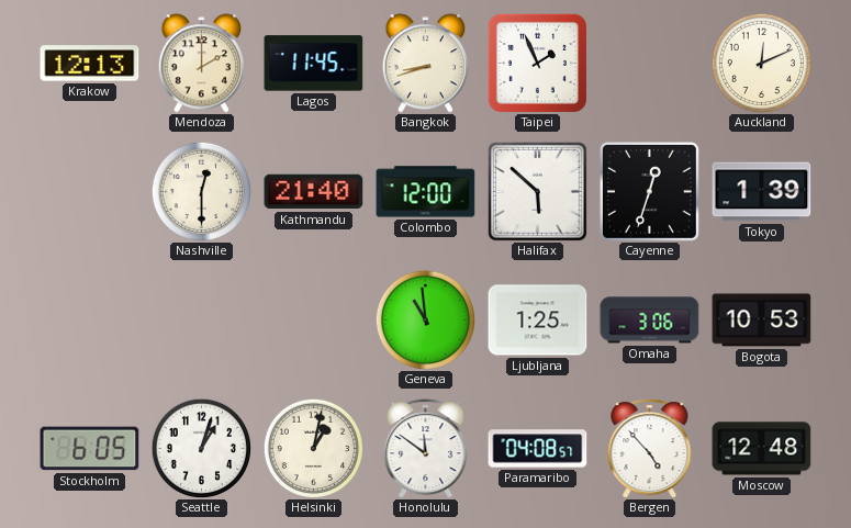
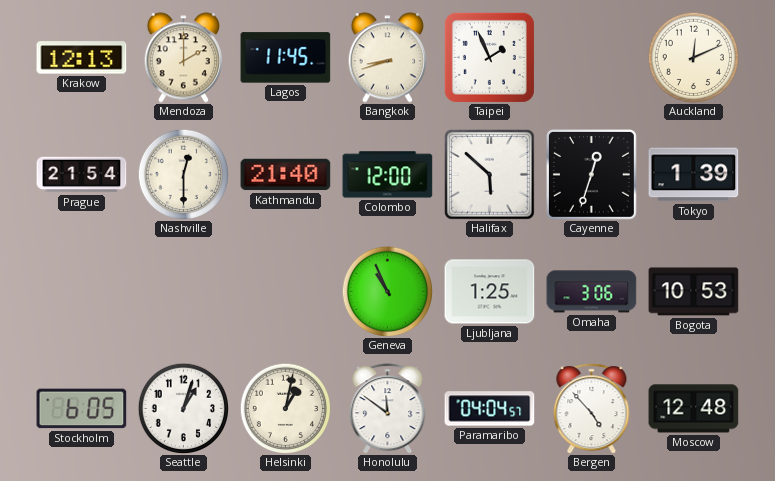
Prague: none -> 21:54
Geneva: 10:59 -> 10:56
Paramaribo: 04:08 -> 04:04
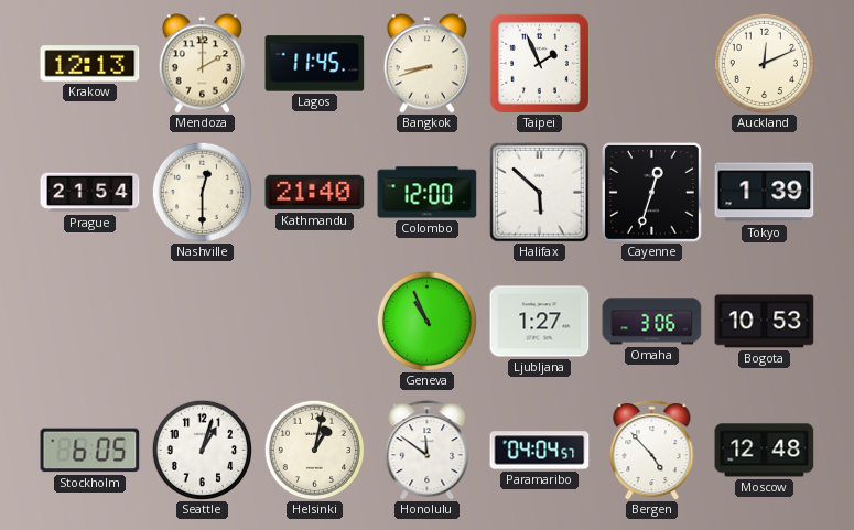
Ljubljana: 1:25 -> 1:27
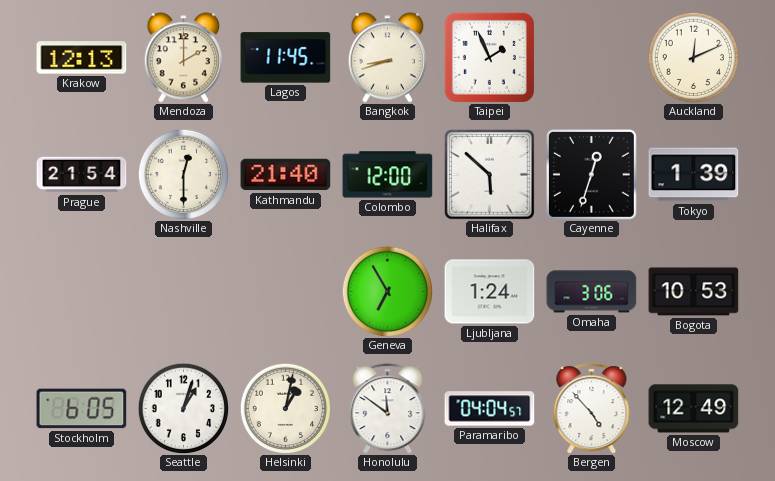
Geneva: 10:56 -> 6:55
Ljubljana: 1:27 -> 1:24
Moscow: 12:48 -> 12:49
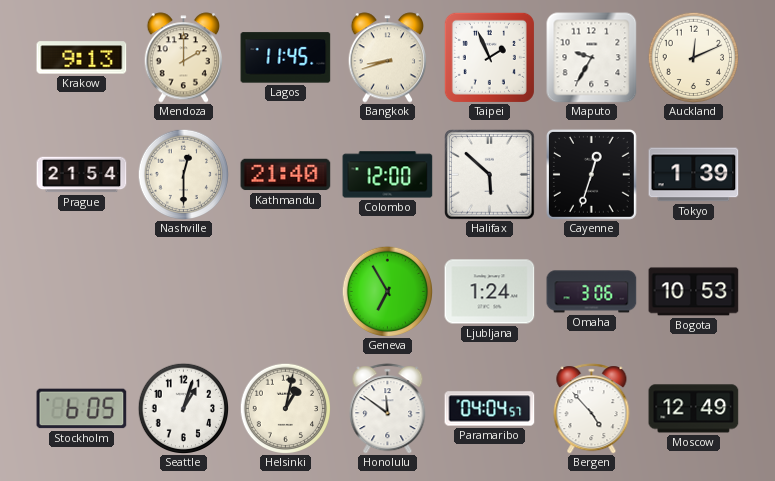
Krakow: 12:13 -> 9:13
Maputo: none -> 9:35
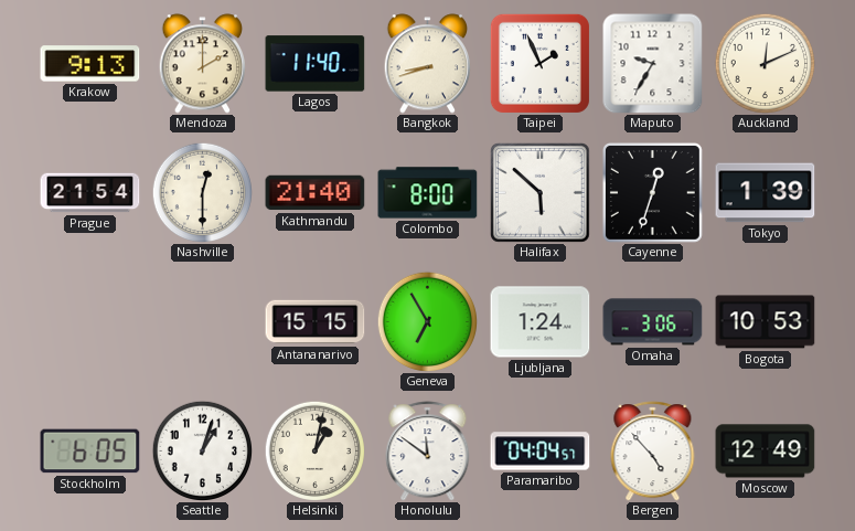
Lagos: 11:45 -> 11:40
Colombo: 12:00 -> 8:00
Antananarivo: none -> 15:15
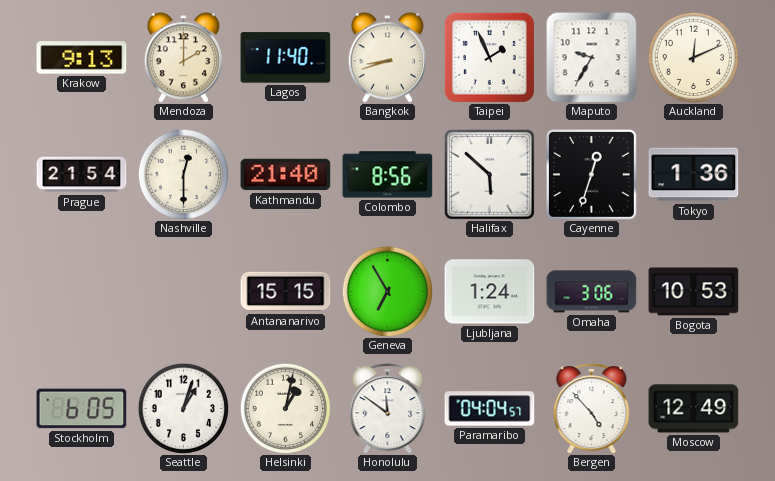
Colombo: 8:00 -> 8:56
Tokyo: 1:39 -> 1:36
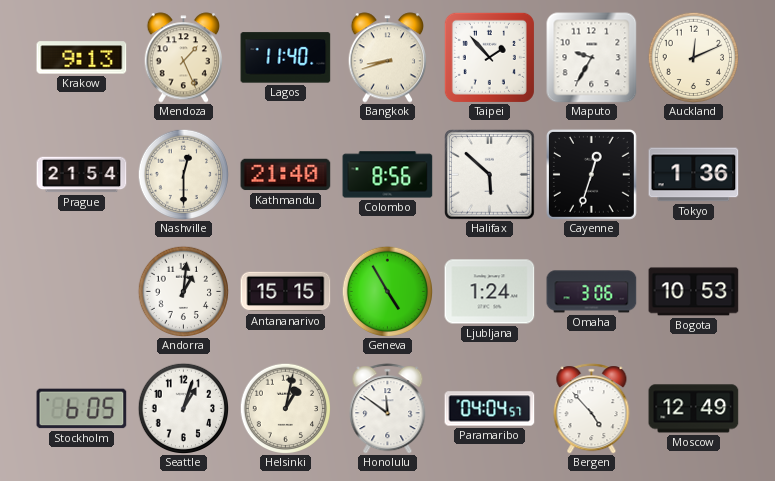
Mendoza: 2:00 -> 1:26
Taipei: 1:56 -> 1:53
Andorra: none -> 1:01
Geneva: 6:55 -> 4:55
